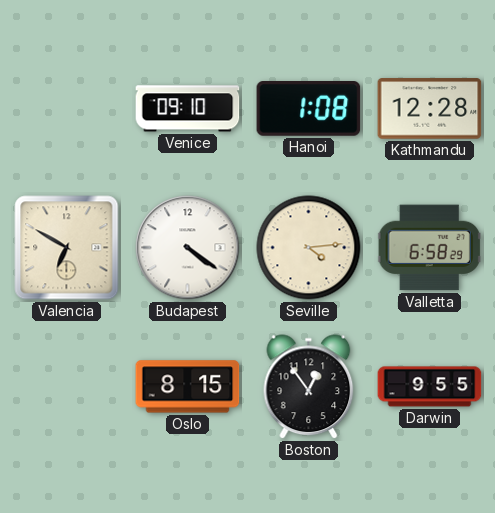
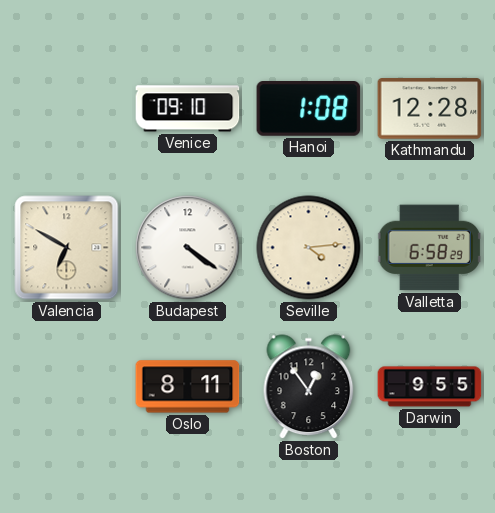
Oslo: 8:15 -> 8:11
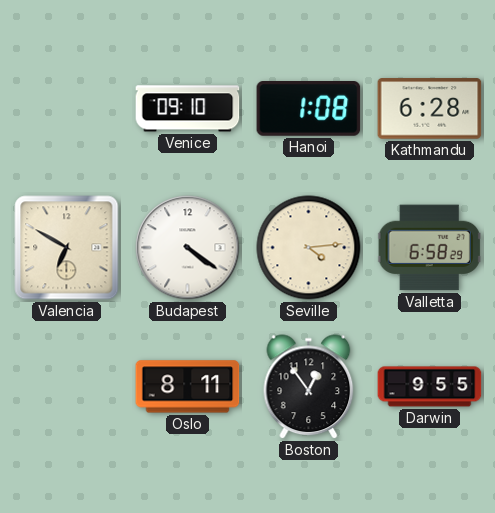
Kathmandu: 12:28 -> 6:28
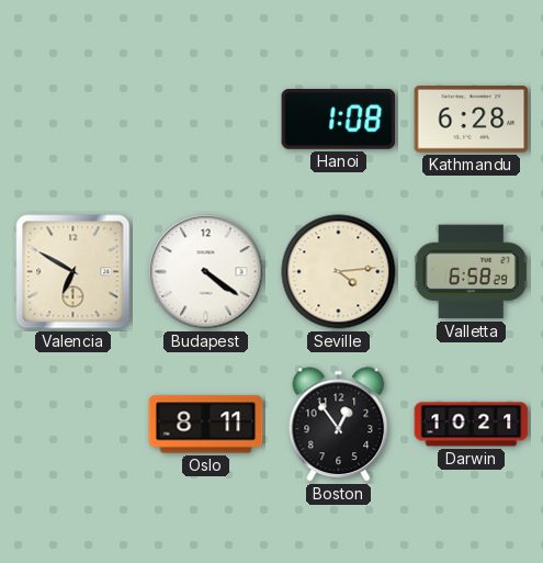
Venice: 09:10 -> none
Darwin: 9:55 -> 10:21
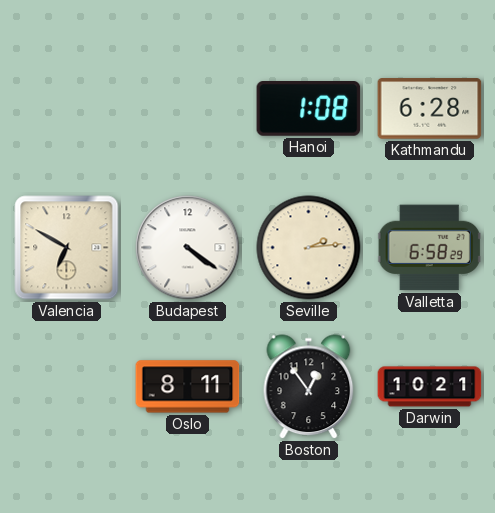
Seville: 4:14 -> 2:14
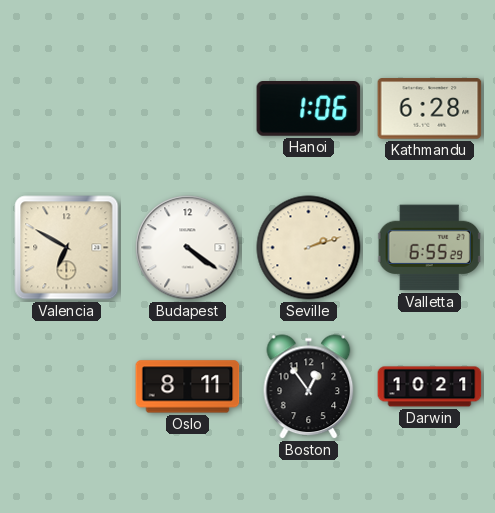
Hanoi: 1:08 -> 1:06
Seville: 2:14 -> 2:12
Valletta: 6:58 -> 6:55
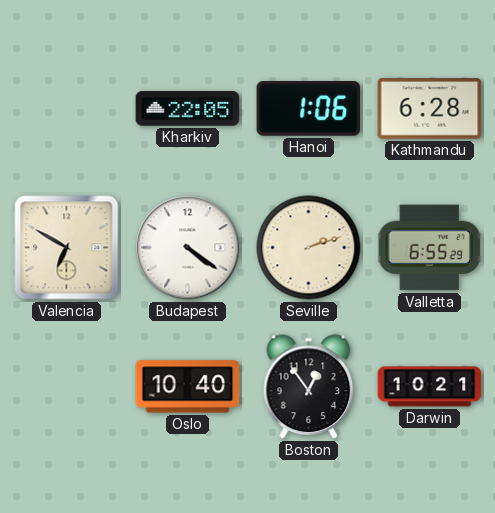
Kharkiv: none -> 22:05
Oslo: 8:11 -> 10:40
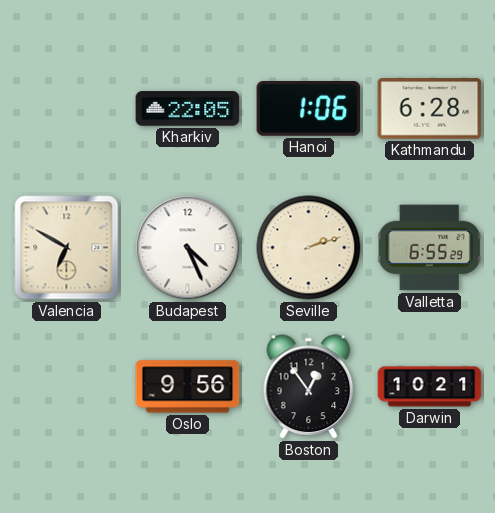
Budapest: 4:21 -> 4:26
Oslo: 10:40 -> 9:56
